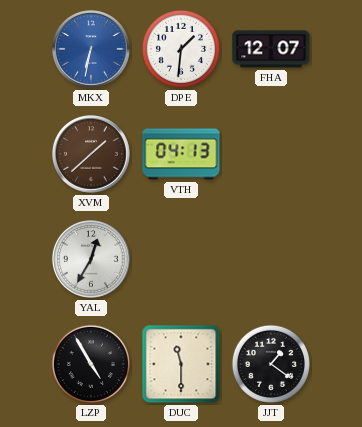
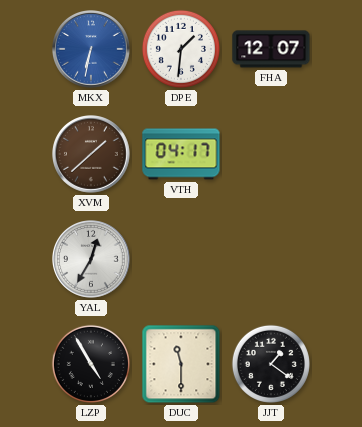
VTH: 04:13 -> 04:17
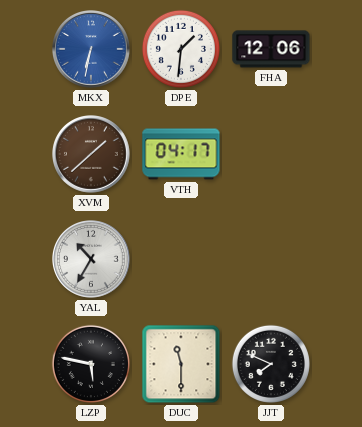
FHA: 12:07 -> 12:06
YAL: 12:35 -> 10:35
LZP: 4:55 -> 5:47
JJT: 1:21 -> 7:49
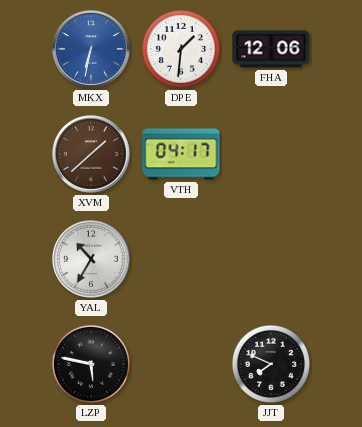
DUC: 11:30 -> none
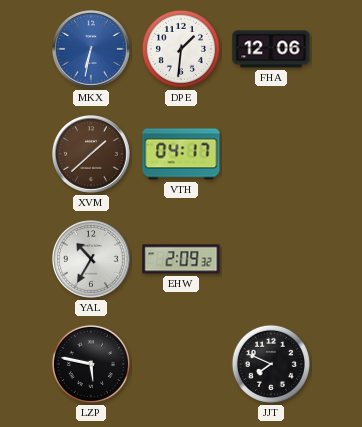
EHW: none -> 2:09
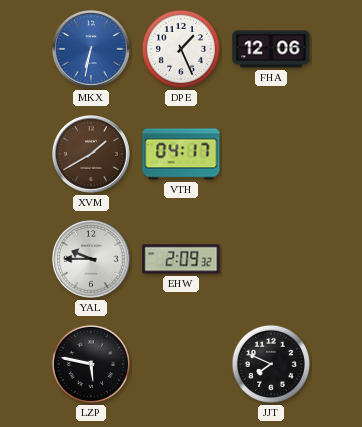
DPE: 1:31 -> 1:26
XVM: 1:38 -> 1:40
YAL: 10:35 -> 9:45
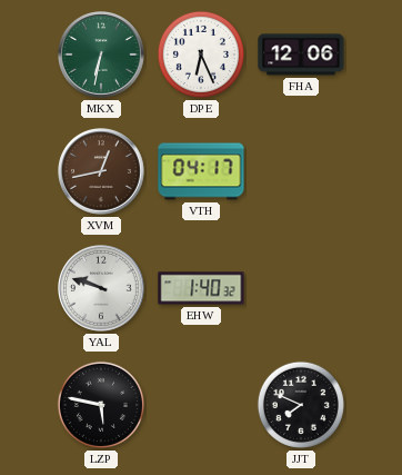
MKX dial: blue -> green
DPE: 1:26 -> 6:26
XVM: 1:40 -> 12:43
YAL: 9:45 -> 9:48
EHW: 2:09 -> 1:40
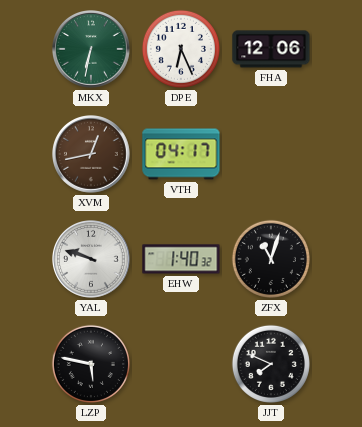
ZFX: none -> 11:03
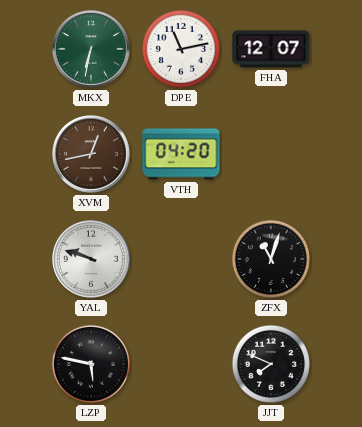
DPE: 6:26 -> 11:13
FHA: 12:06 -> 12:07
VTH: 04:17 -> 04:20
EHW: 1:40 -> none
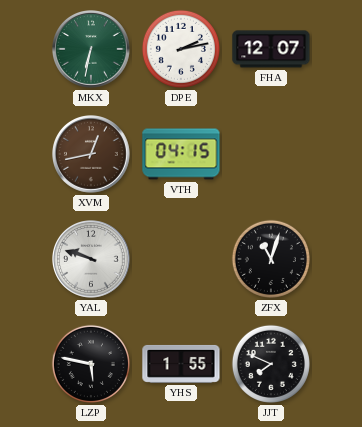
DPE: 11:13 -> 2:13
VTH: 04:20 -> 04:15
YHS: none -> 1:55
